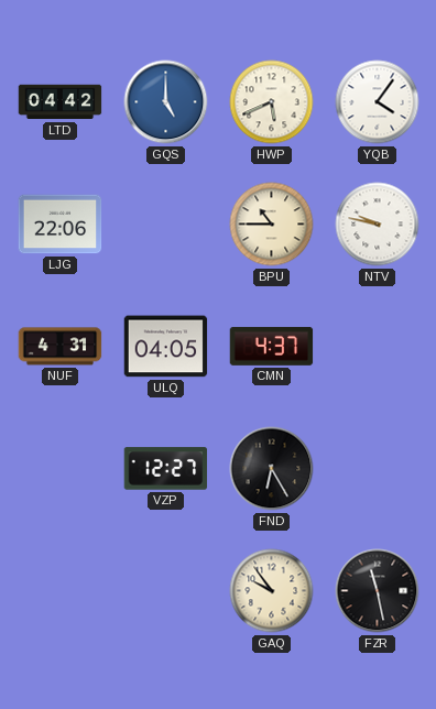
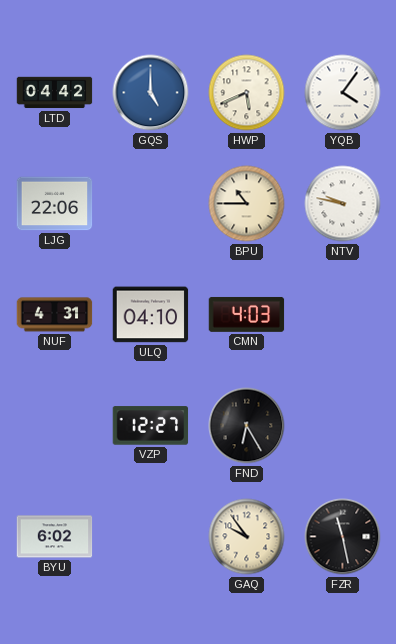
ULQ: 04:05 -> 04:10
CMN: 4:37 -> 4:03
BYU: none -> 6:02
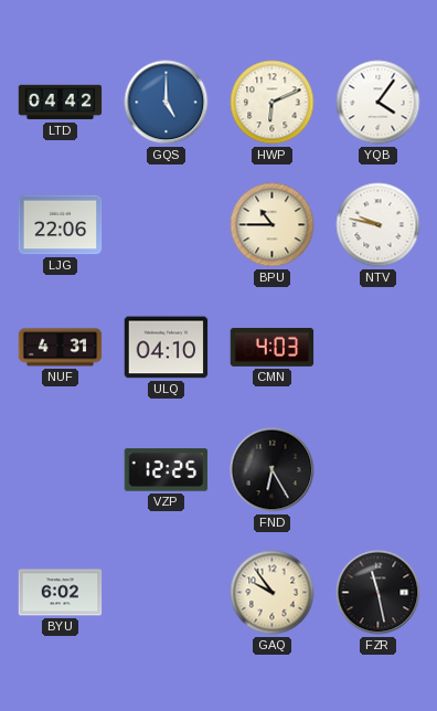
HWP: 5:41 -> 6:11
VZP: 12:27 -> 12:25
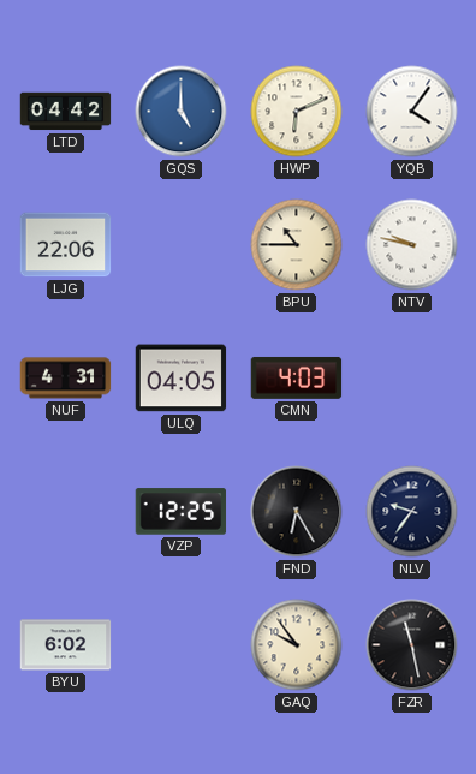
ULQ: 04:10 -> 04:05
NLV: none -> 9:36
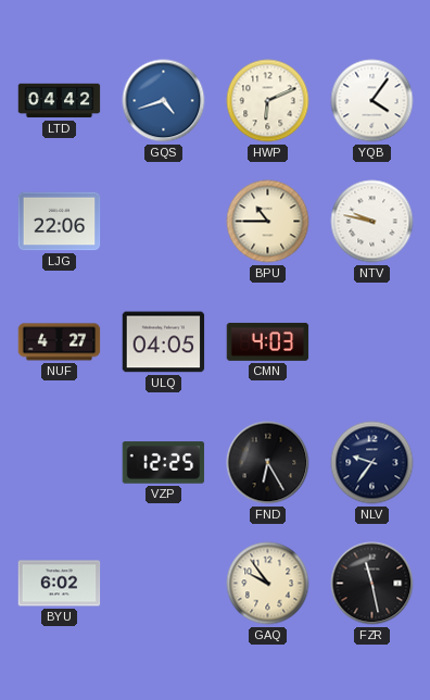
GQS: 5:00 -> 4:42
NUF: 4:31 -> 4:27
